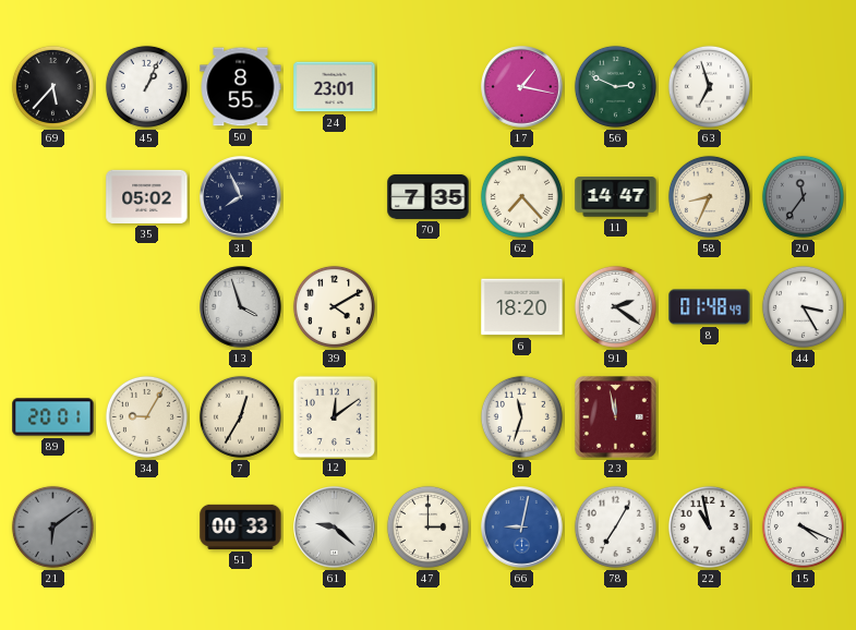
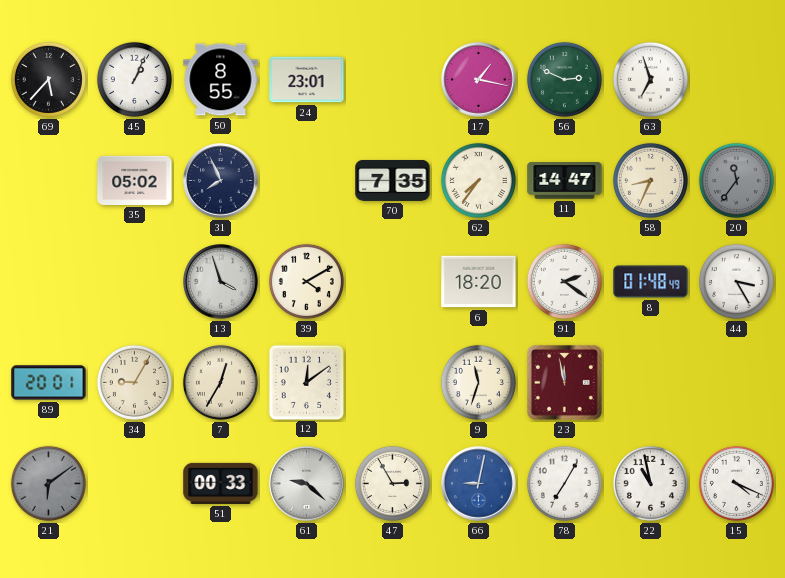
62: 7:23 -> 7:36
47: 3:00 -> 2:55
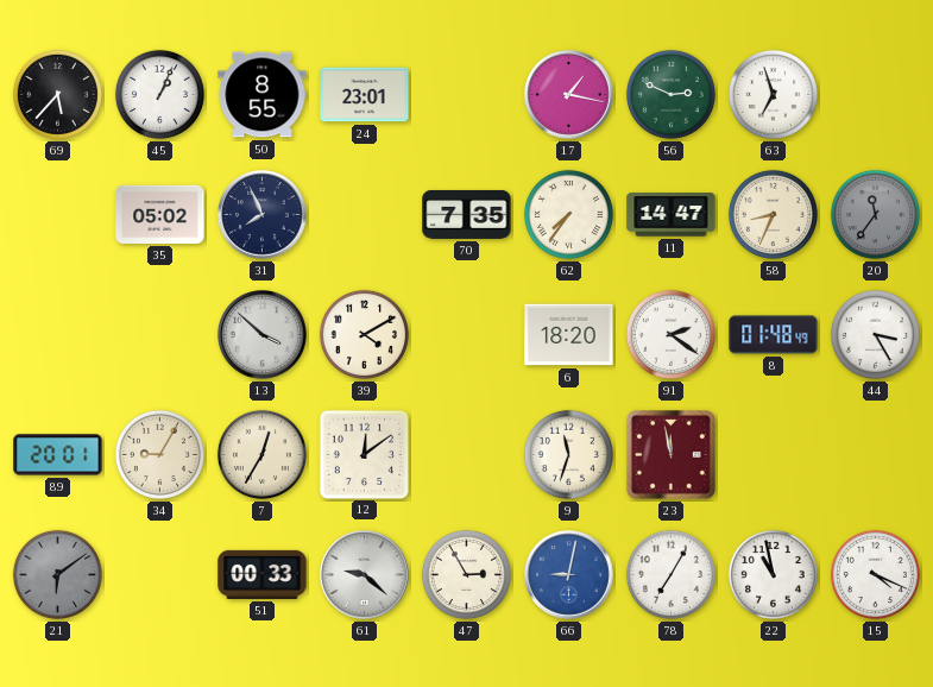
13: 3:57 -> 3:52
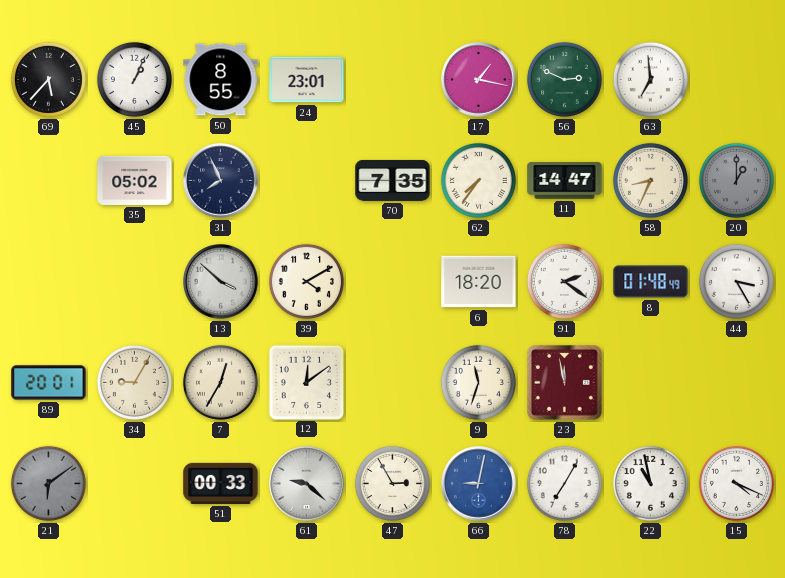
63: 6:57 -> 6:59
20: 11:36 -> 1:00
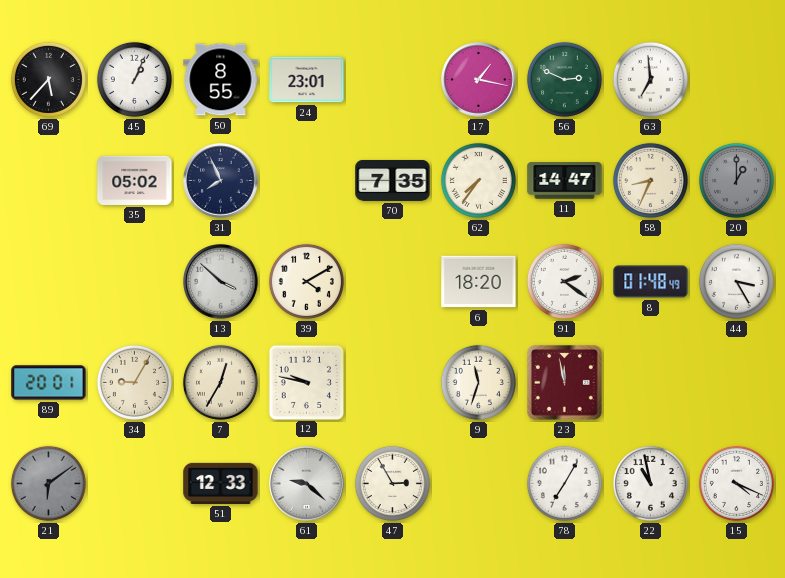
12: 12:09 -> 9:47
51: 00:33 -> 12:33
66: 9:02 -> none
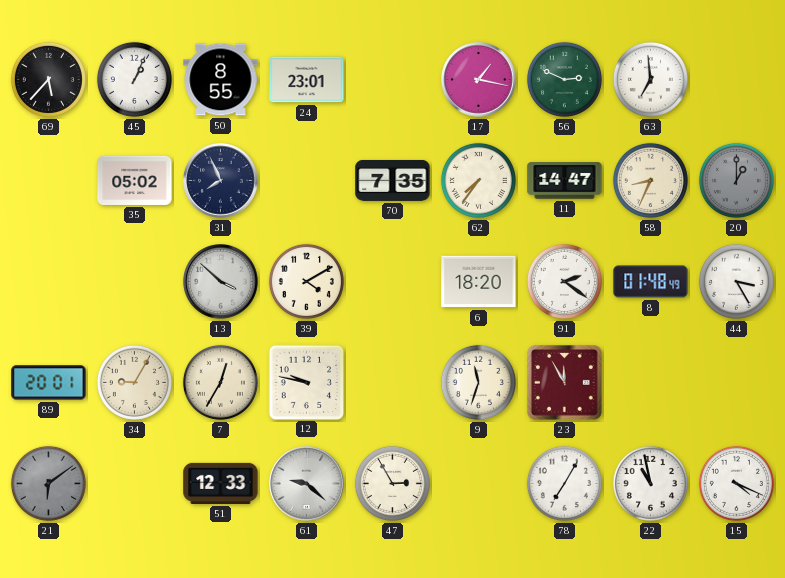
23: 11:58 -> 11:55
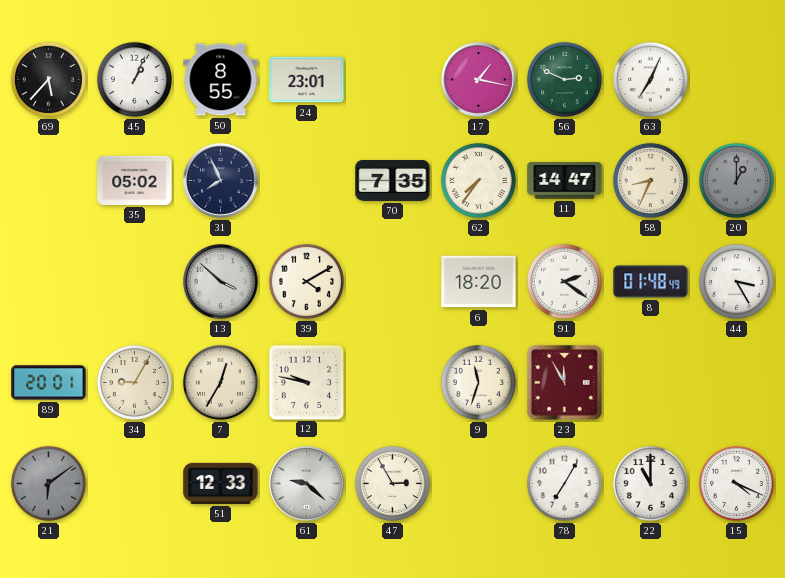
63: 6:59 -> 7:04
22: 10:58 -> 11:00
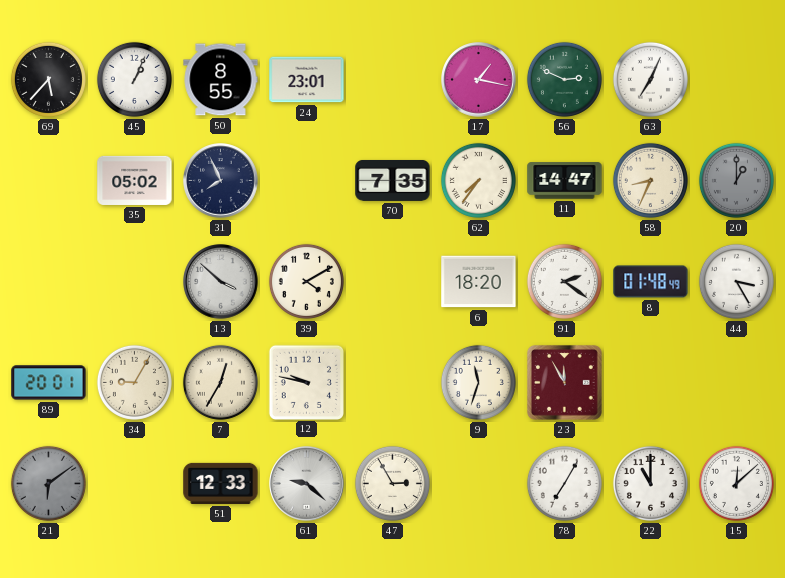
15: 4:19 -> 12:08
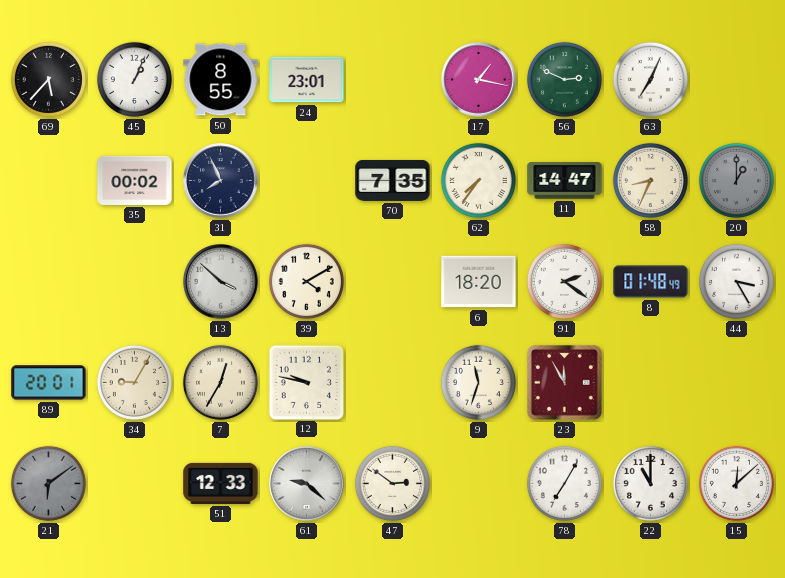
35: 05:02 -> 00:02
47: 2:55 -> 2:51
